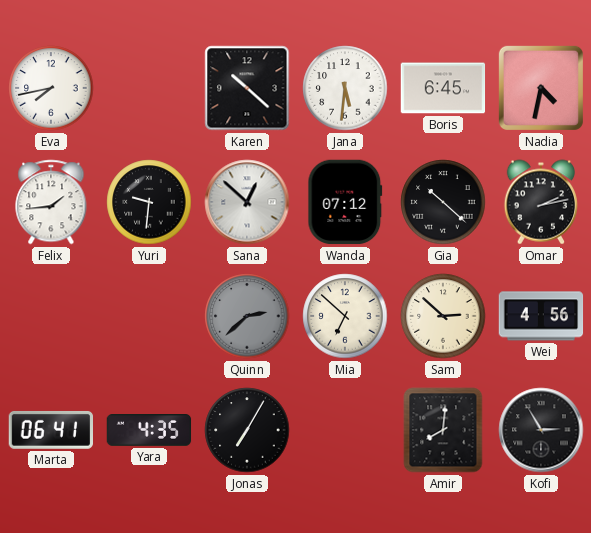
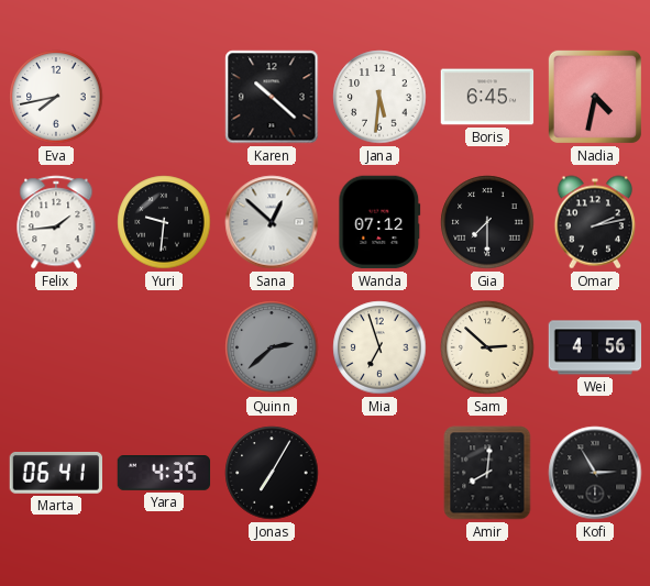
Gia: 10:22 -> 7:30
Mia: 6:52 -> 6:57
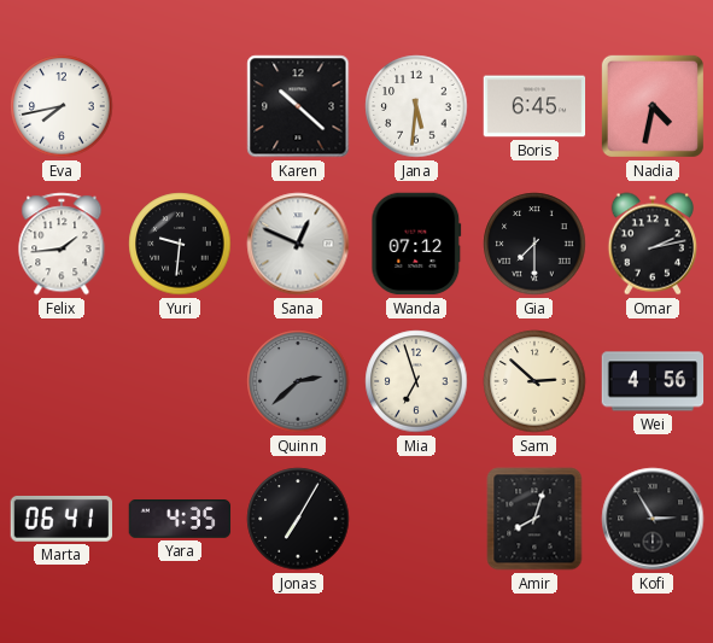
Sana: 12:52 -> 12:49
Amir: 8:01 -> 8:03
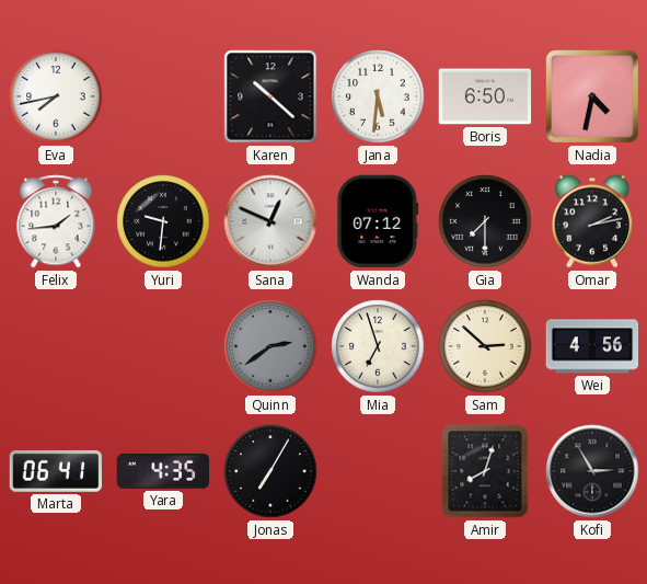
Boris: 6:45 -> 6:50
Quinn: 2:38 -> 2:39
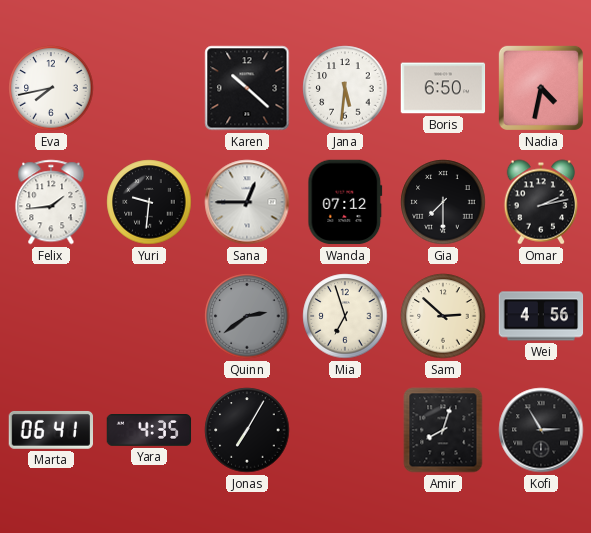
Sana: 12:49 -> 12:45
